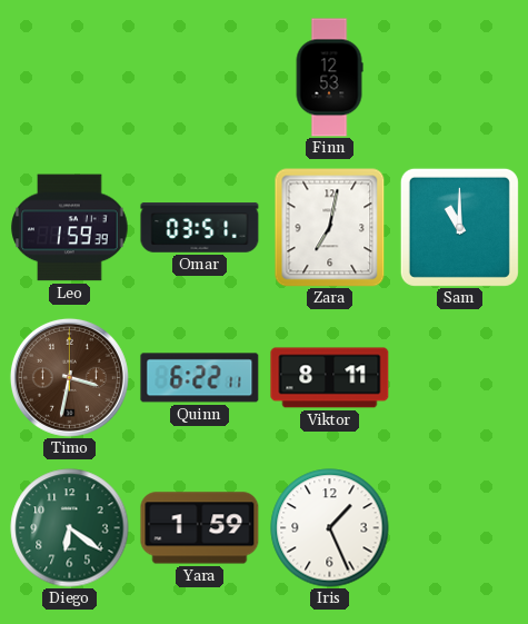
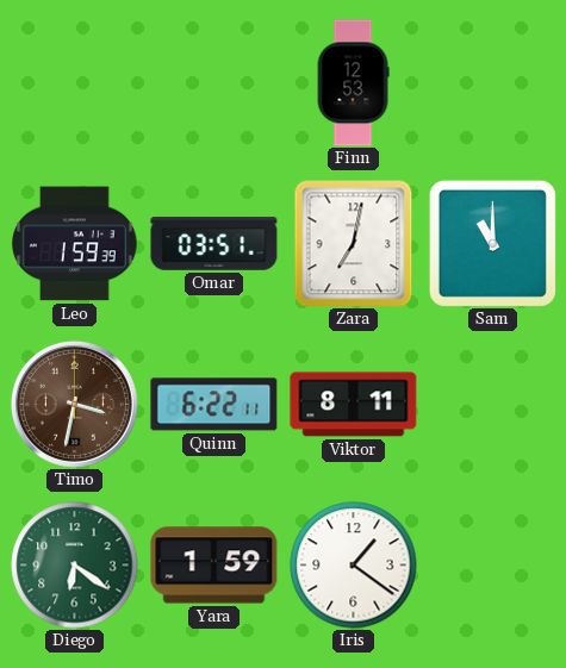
Iris: 1:26 -> 1:21
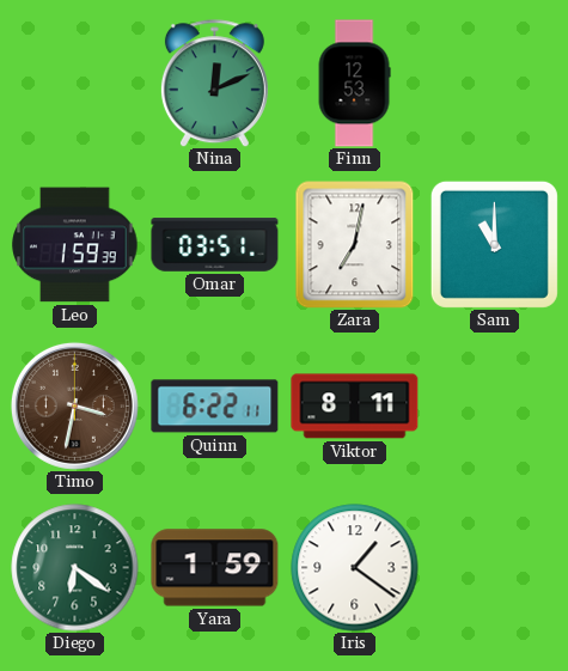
Nina: none -> 12:11
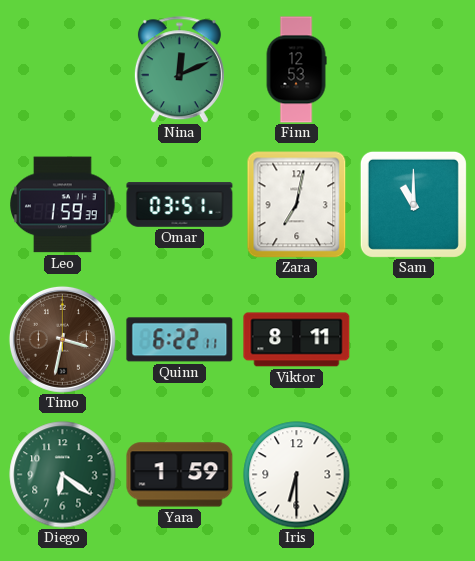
Iris: 1:21 -> 6:30
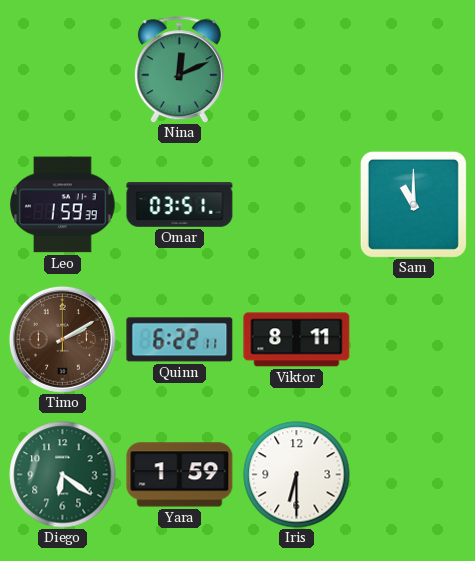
Finn: 12:53 -> none
Zara: 7:02 -> none
Timo: 3:32 -> 2:10
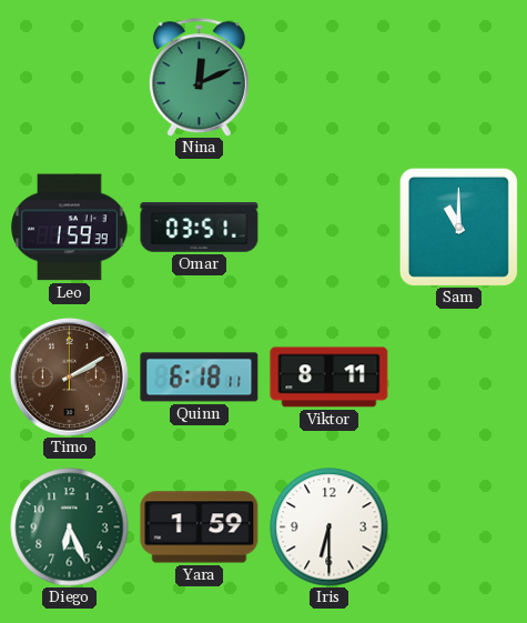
Quinn: 6:22 -> 6:18
Diego: 6:21 -> 6:26
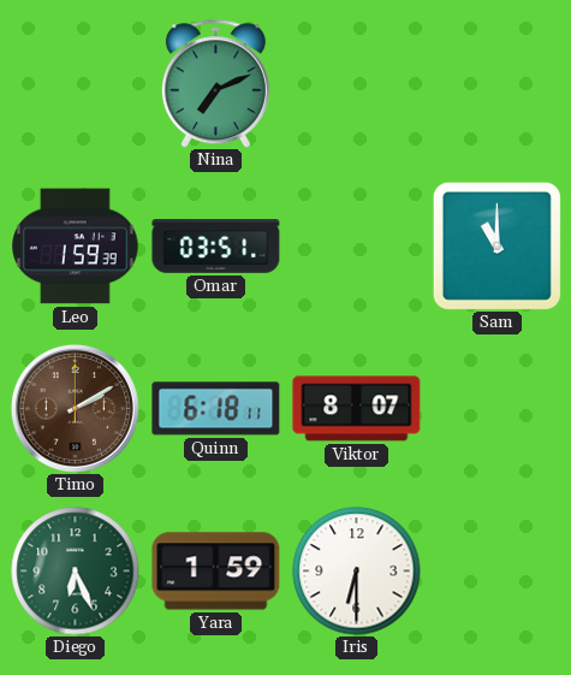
Nina: 12:11 -> 7:11
Viktor: 8:11 -> 8:07
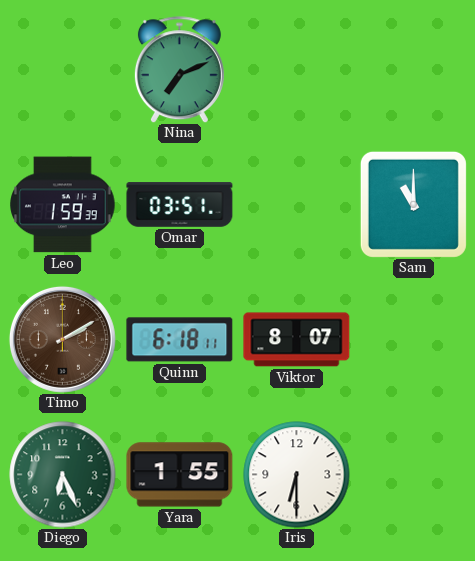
Yara: 1:59 -> 1:55
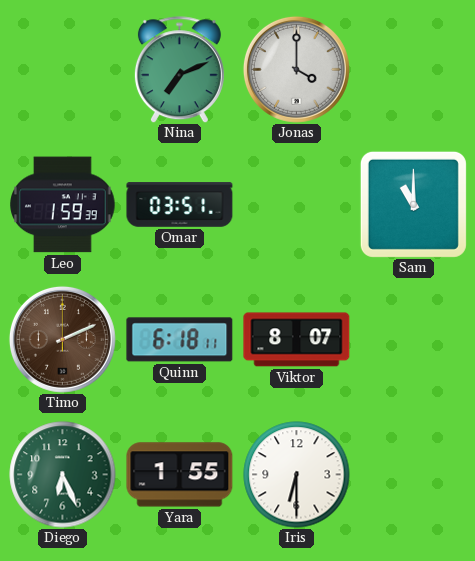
Jonas: none -> 4:00
Timo: 2:10 -> 2:11
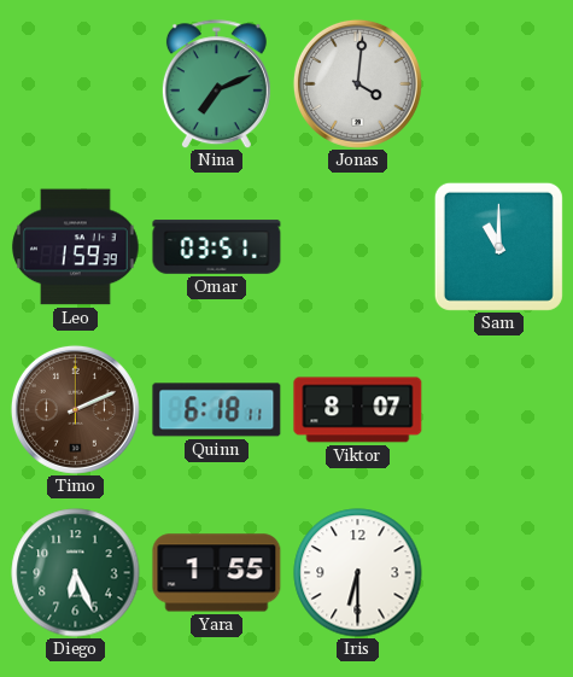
Jonas: 4:00 -> 4:01
